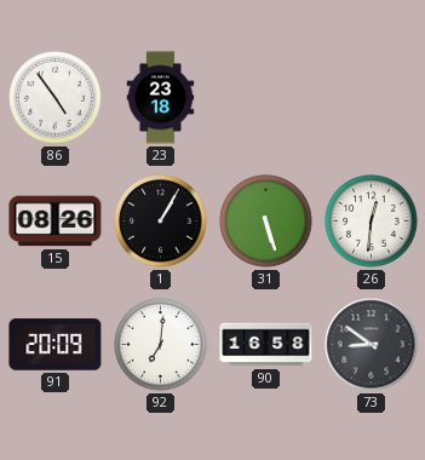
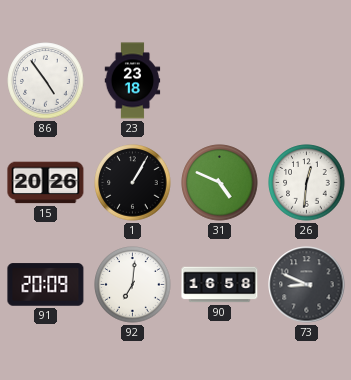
15: 08:26 -> 20:26
31: 5:27 -> 4:49
73: 8:51 -> 8:49
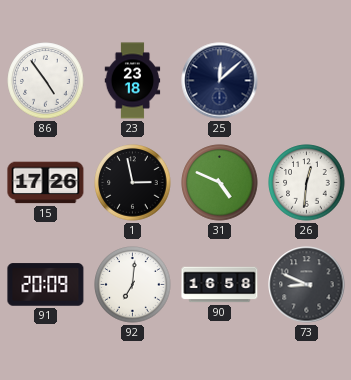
25: none -> 12:08
15: 20:26 -> 17:26
1: 1:05 -> 2:58
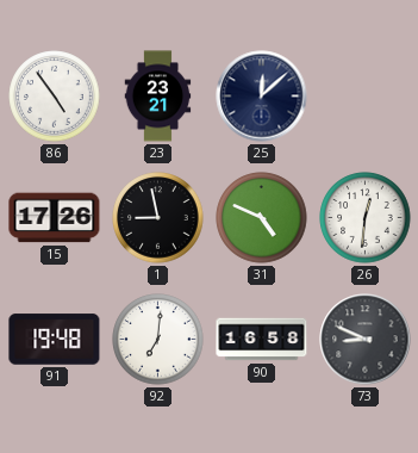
23: 23:18 -> 23:21
1: 2:58 -> 8:58
91: 20:09 -> 19:48
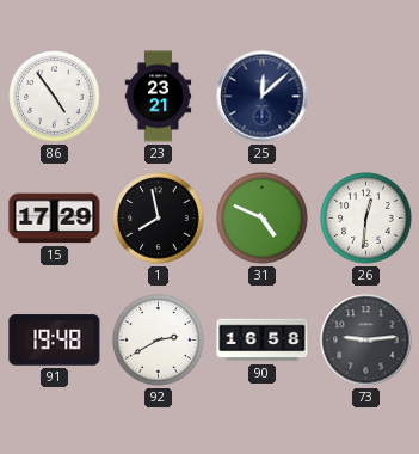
15: 17:26 -> 17:29
1: 8:58 -> 7:58
92: 7:01 -> 2:40
73: 8:49 -> 9:14
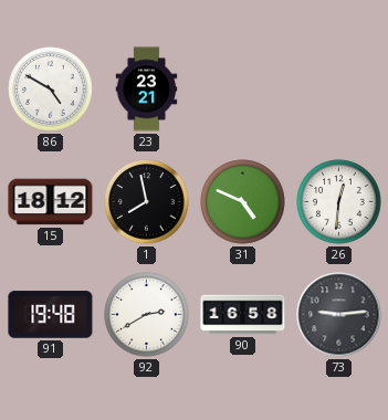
86: 4:54 -> 4:50
25: 12:08 -> none
15: 17:29 -> 18:12
